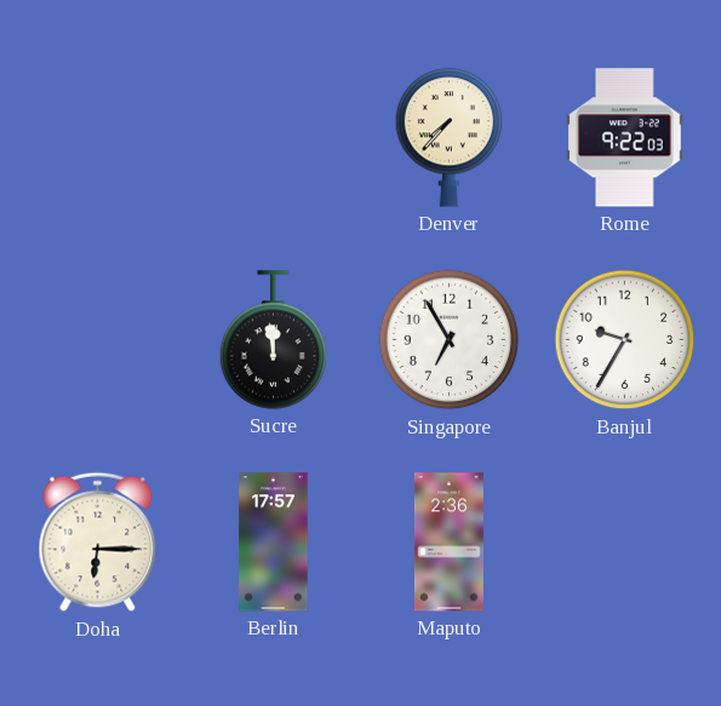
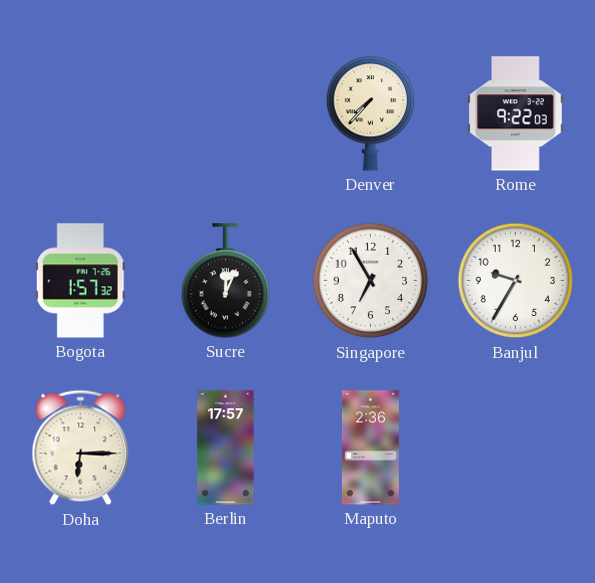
Bogota: none -> 1:57
Sucre: 11:59 -> 12:04
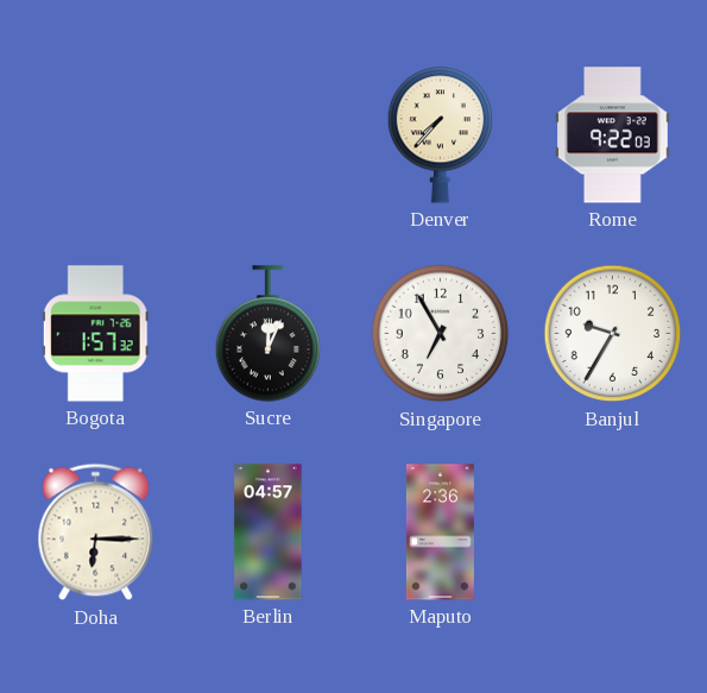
Berlin: 17:57 -> 04:57
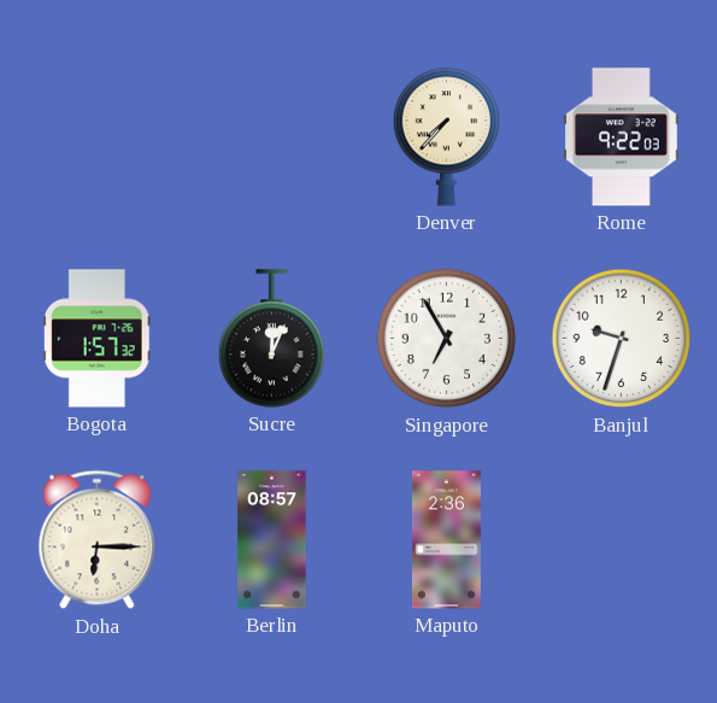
Banjul: 9:35 -> 9:33
Berlin: 04:57 -> 08:57
